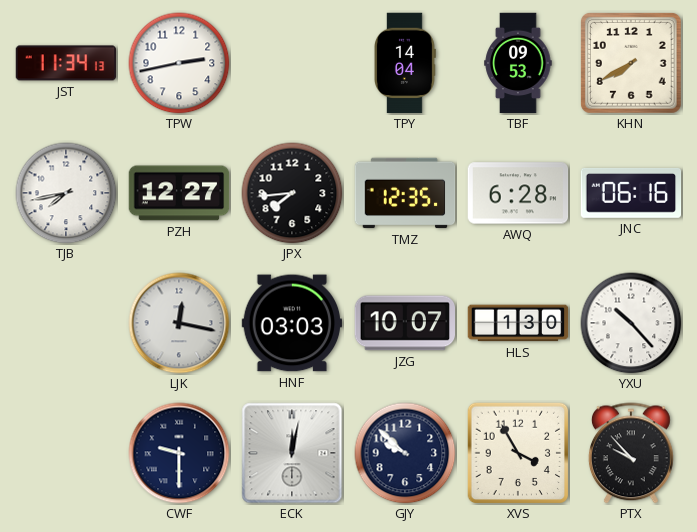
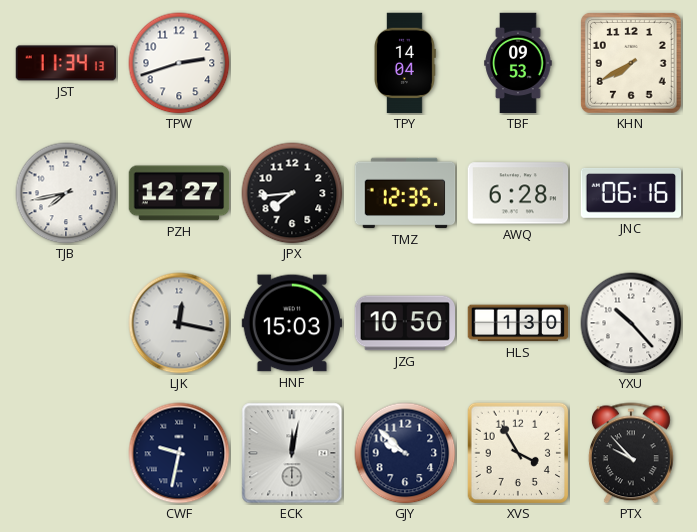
TPW: 2:43 -> 2:42
HNF: 03:03 -> 15:03
JZG: 10:07 -> 10:50
CWF: 9:30 -> 9:32
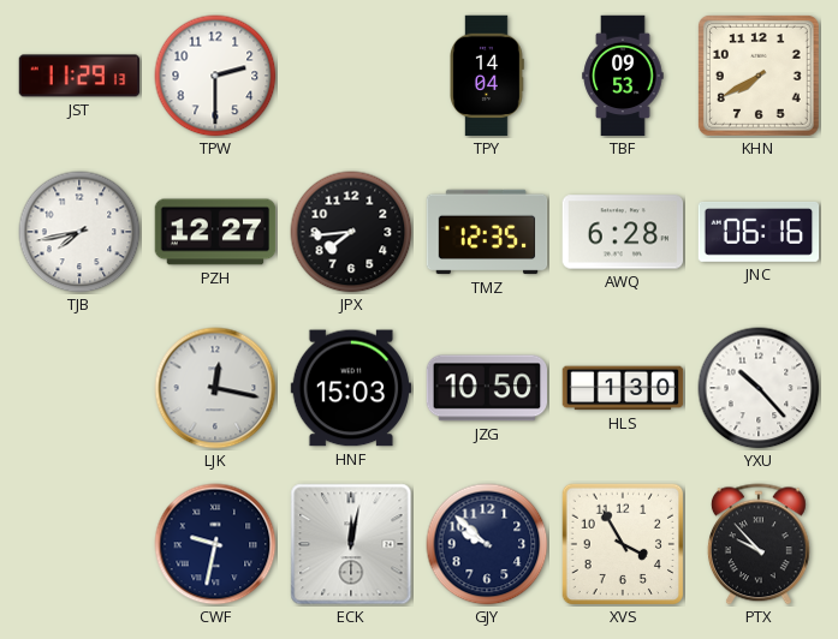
JST: 11:34 -> 11:29
TPW: 2:42 -> 2:30
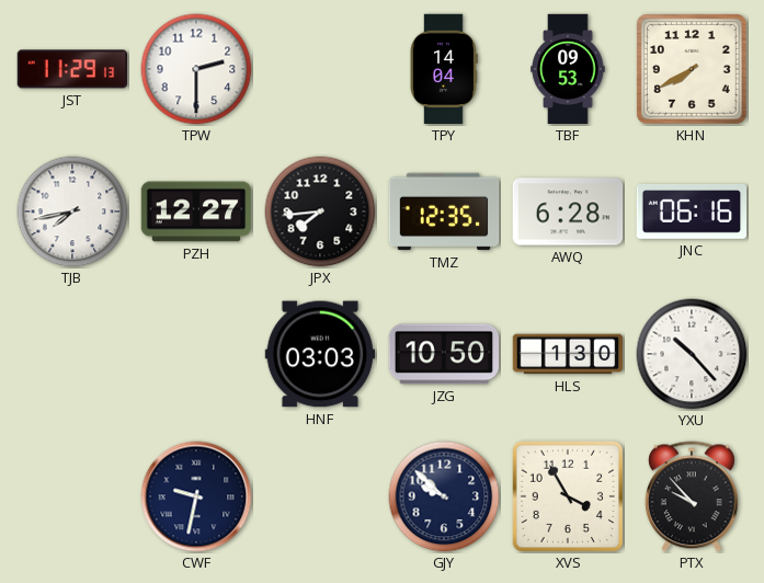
LJK: 12:17 -> none
HNF: 15:03 -> 03:03
ECK: 12:02 -> none
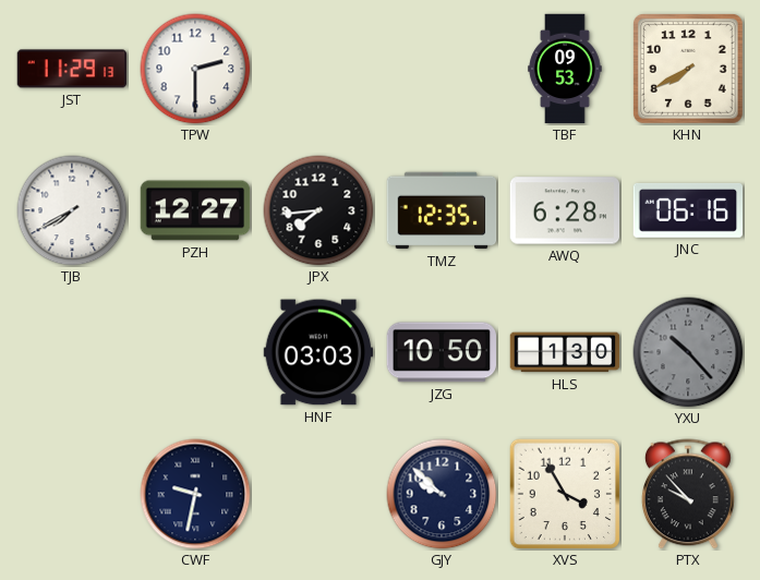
TPY: 14:04 -> none
TJB: 7:43 -> 7:40
YXU dial: white -> grey
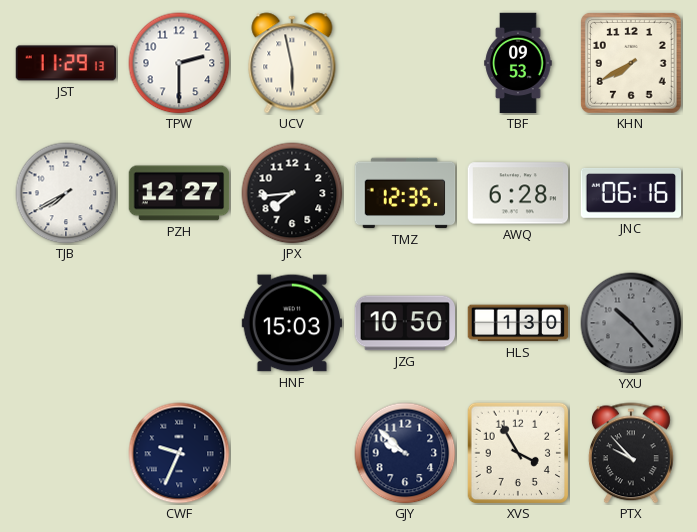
UCV: none -> 5:58
HNF: 03:03 -> 15:03
CWF: 9:32 -> 9:34
